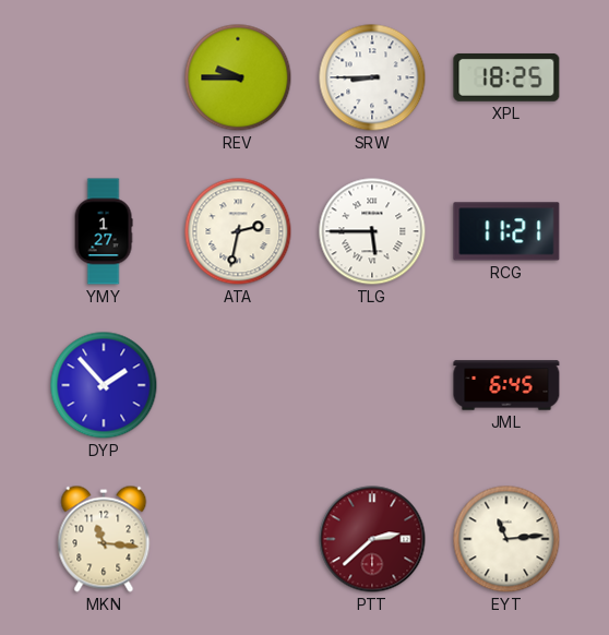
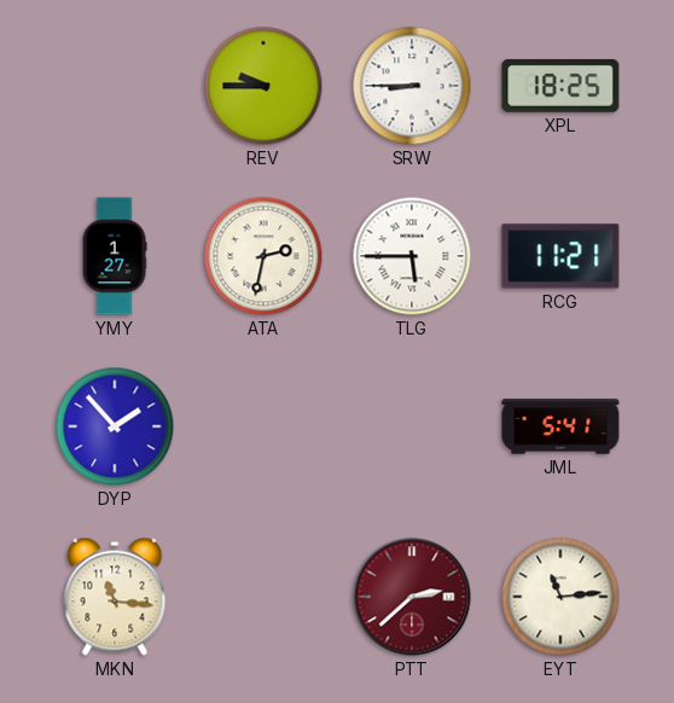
JML: 6:45 -> 5:41
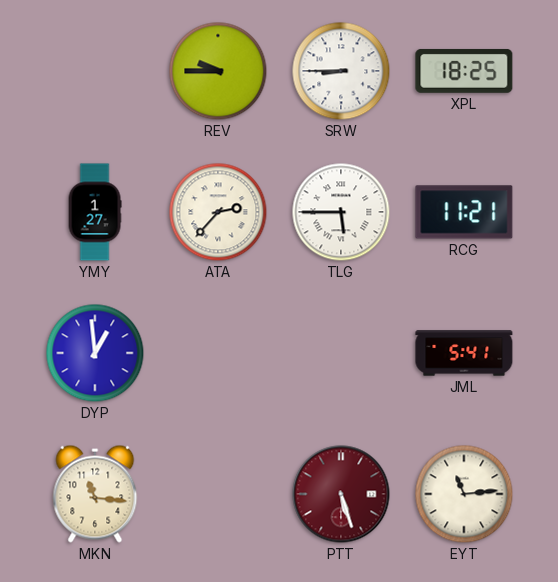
ATA: 2:32 -> 2:37
DYP: 1:53 -> 12:59
PTT: 2:38 -> 5:27
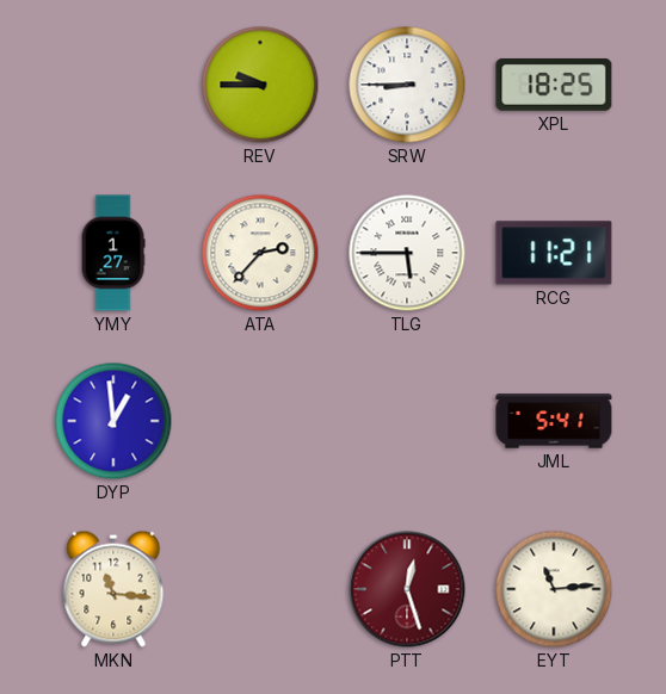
PTT: 5:27 -> 12:27
